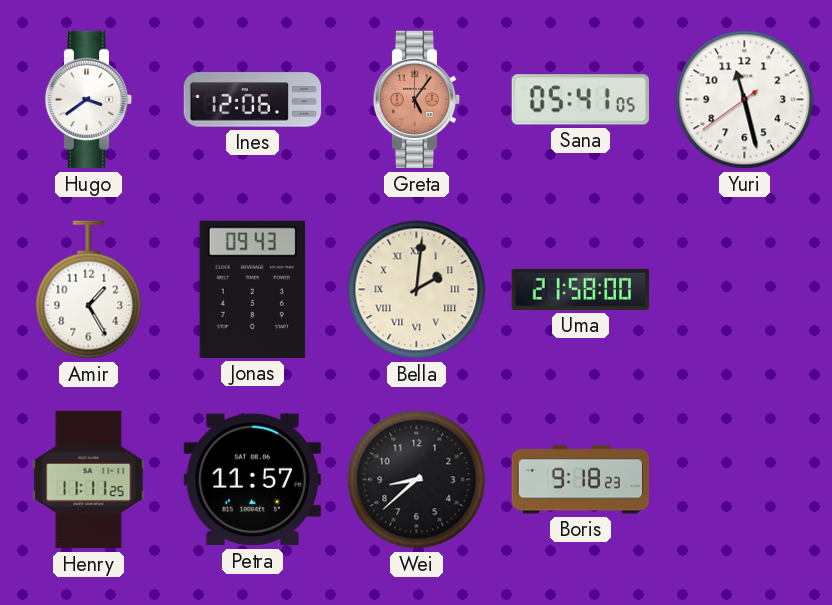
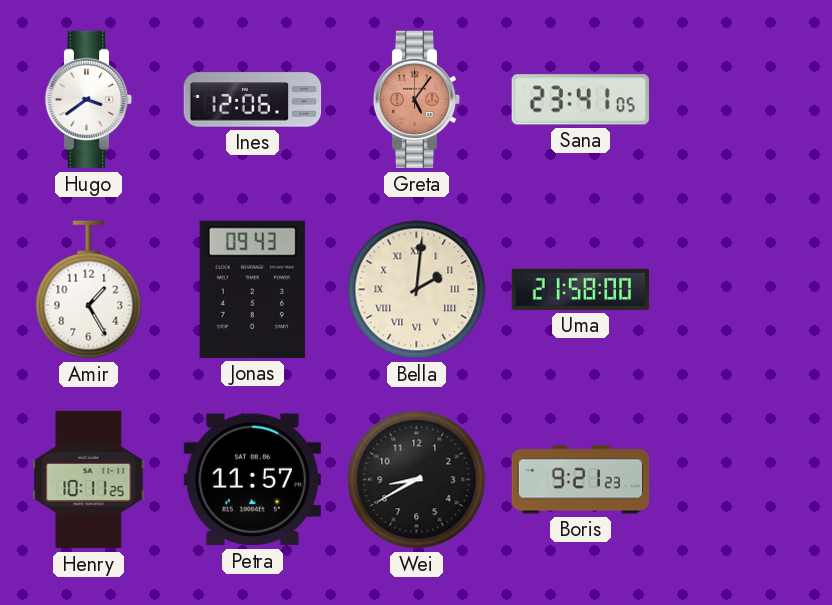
Sana: 05:41 -> 23:41
Yuri: 11:27 -> none
Henry: 11:11 -> 10:11
Wei: 8:38 -> 8:40
Boris: 9:18 -> 9:21
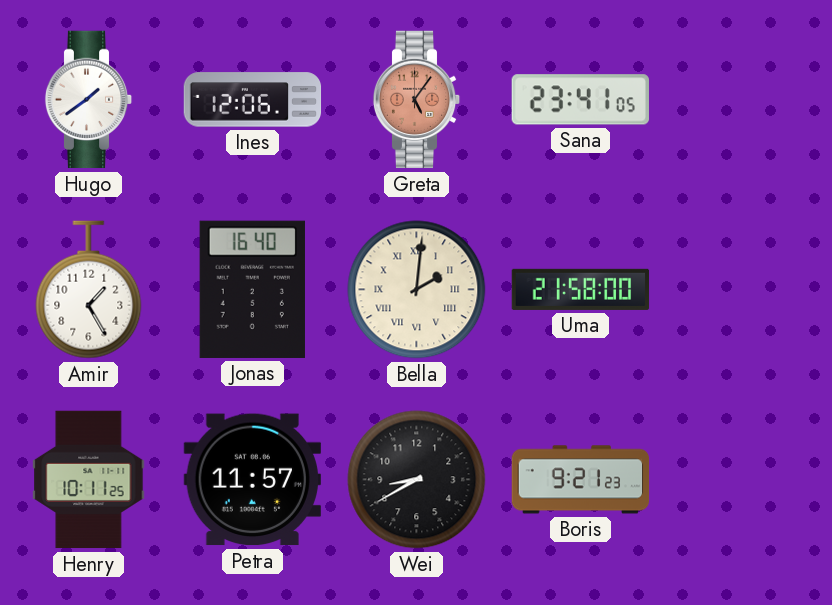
Hugo: 3:39 -> 1:39
Jonas: 09:43 -> 16:40
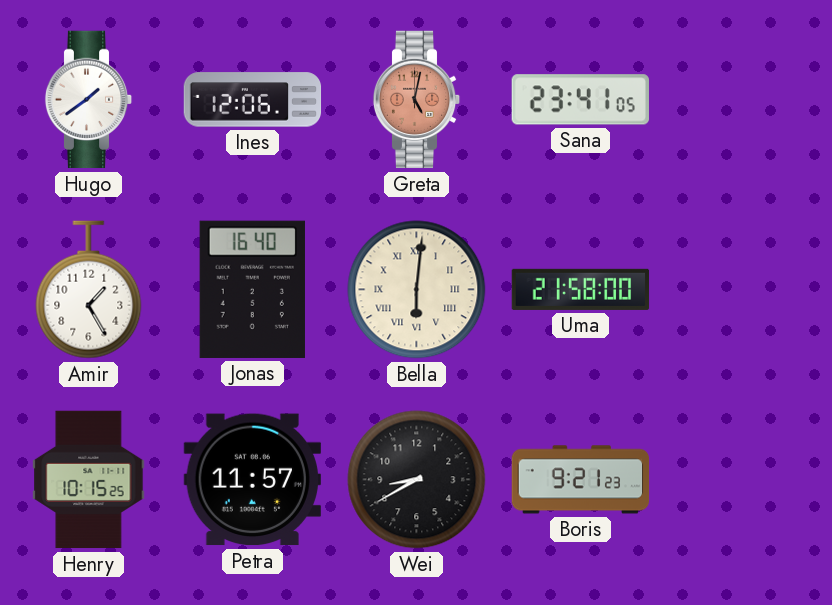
Greta: 5:06 -> 5:02
Bella: 2:01 -> 6:01
Henry: 10:11 -> 10:15
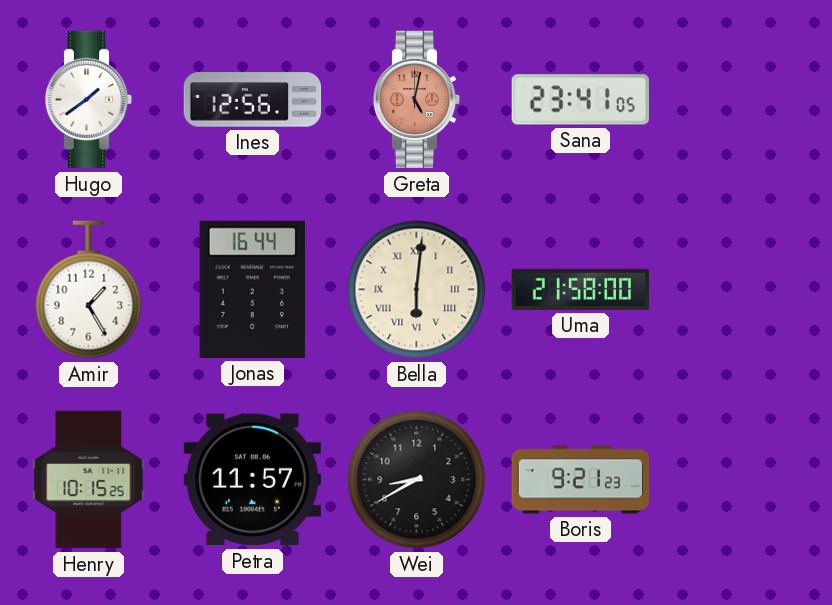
Ines: 12:06 -> 12:56
Jonas: 16:40 -> 16:44
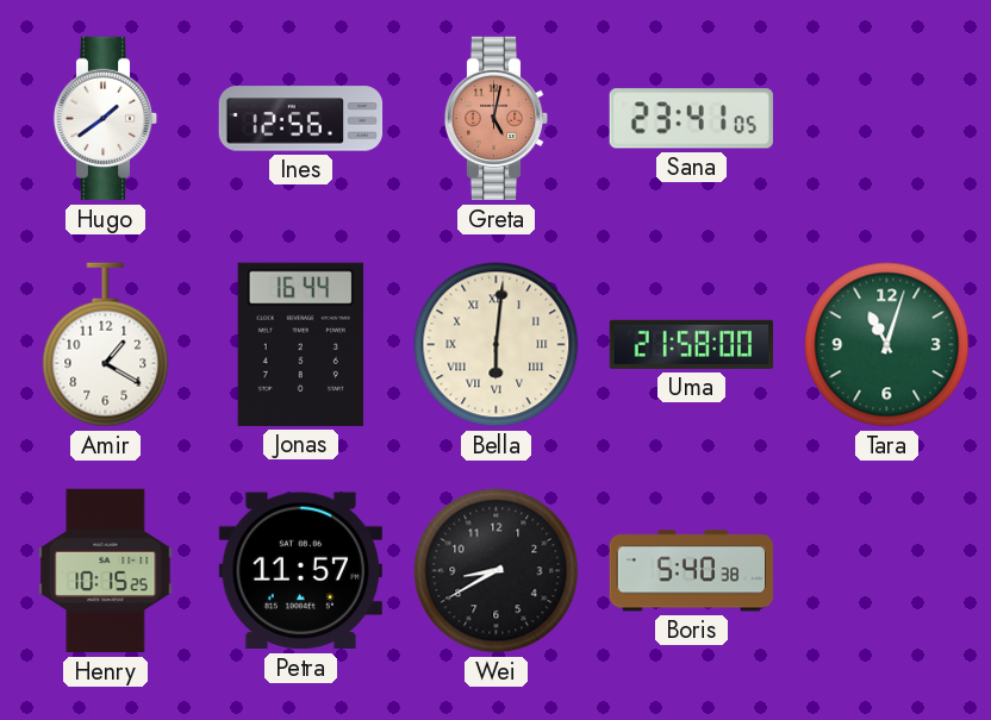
Amir: 1:25 -> 1:20
Tara: none -> 11:03
Boris: 9:21 -> 5:40
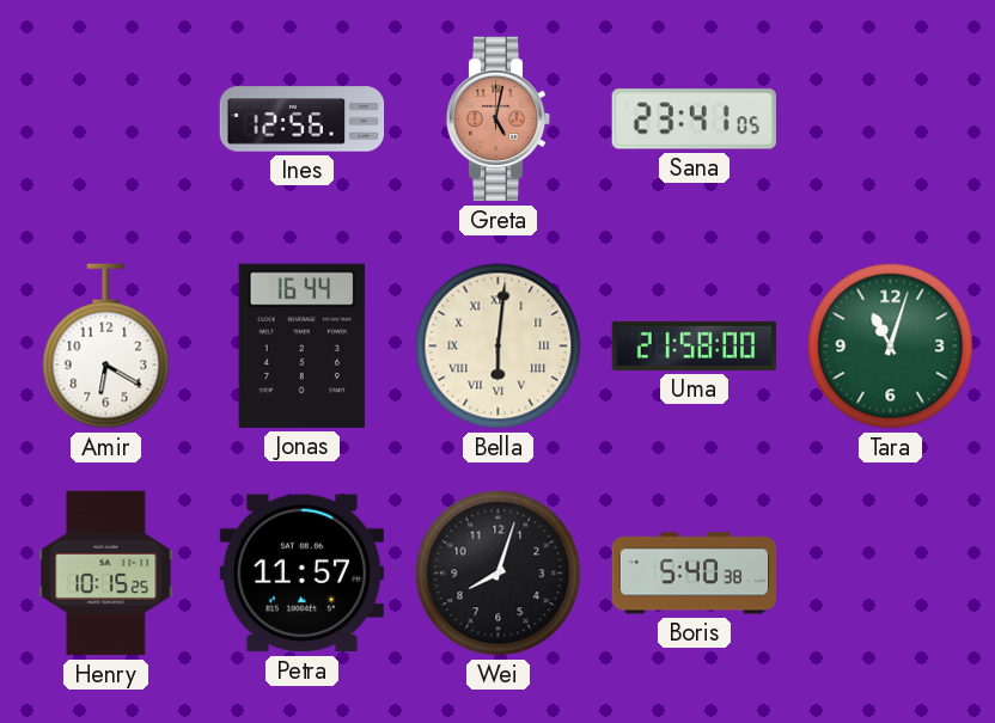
Hugo: 1:39 -> none
Amir: 1:20 -> 6:20
Wei: 8:40 -> 8:03
